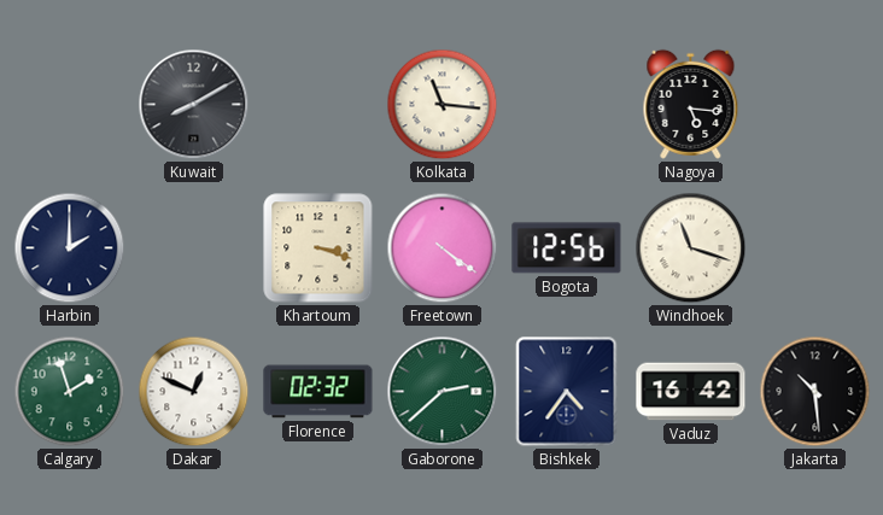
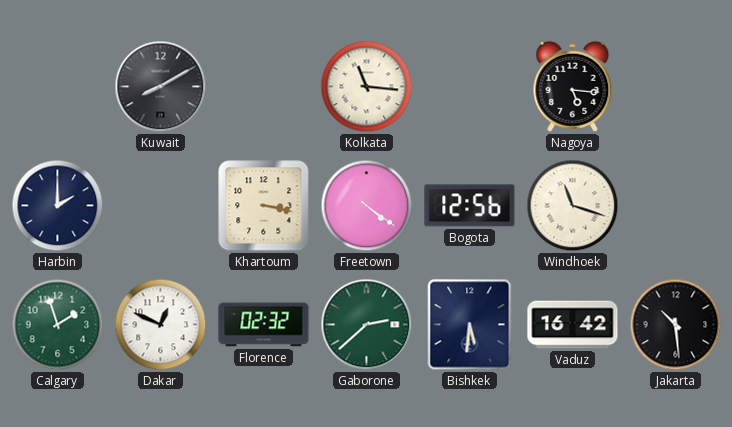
Khartoum: 3:18 -> 3:17
Bishkek: 4:36 -> 5:31
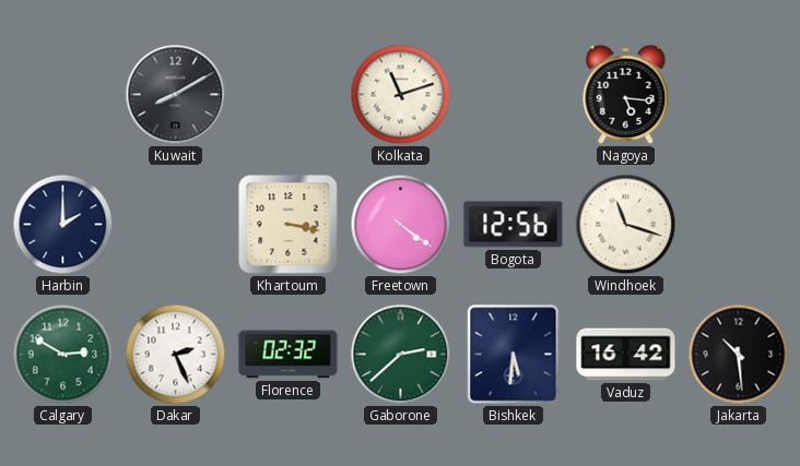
Kolkata: 11:16 -> 11:12
Calgary: 1:57 -> 2:50
Dakar: 12:49 -> 2:26
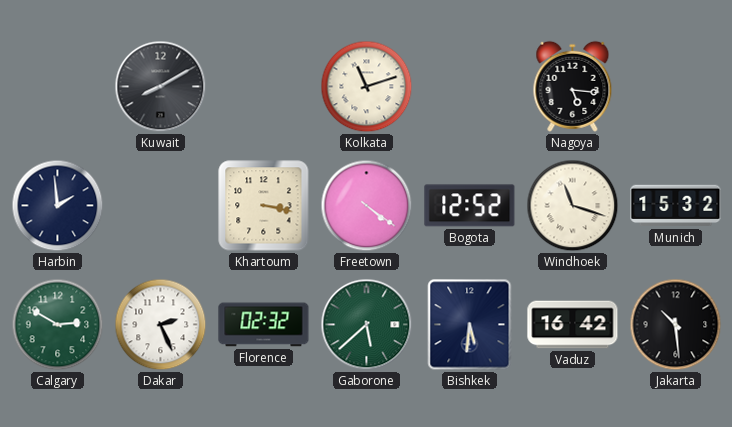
Harbin: 2:00 -> 1:59
Bogota: 12:56 -> 12:52
Munich: none -> 15:32
Gaborone: 2:38 -> 5:38
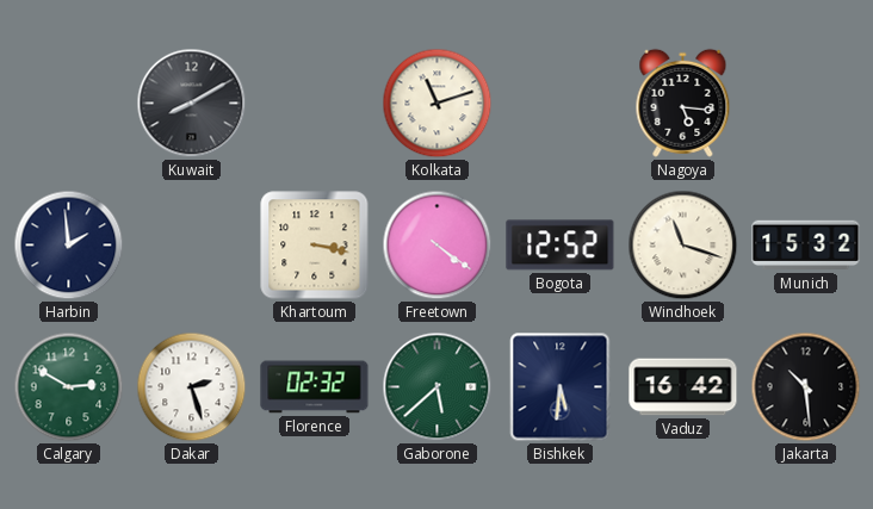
Dakar: 2:26 -> 2:27
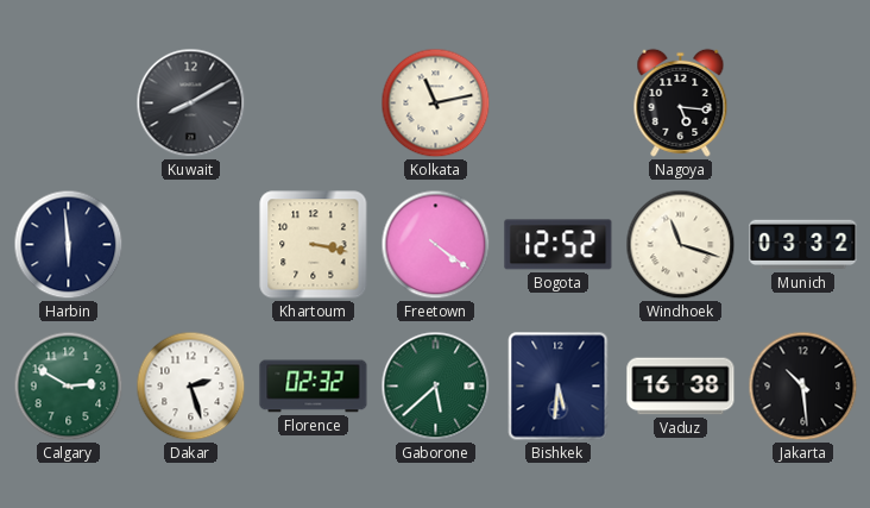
Kolkata: 11:12 -> 11:13
Harbin: 1:59 -> 5:59
Munich: 15:32 -> 03:32
Vaduz: 16:42 -> 16:38
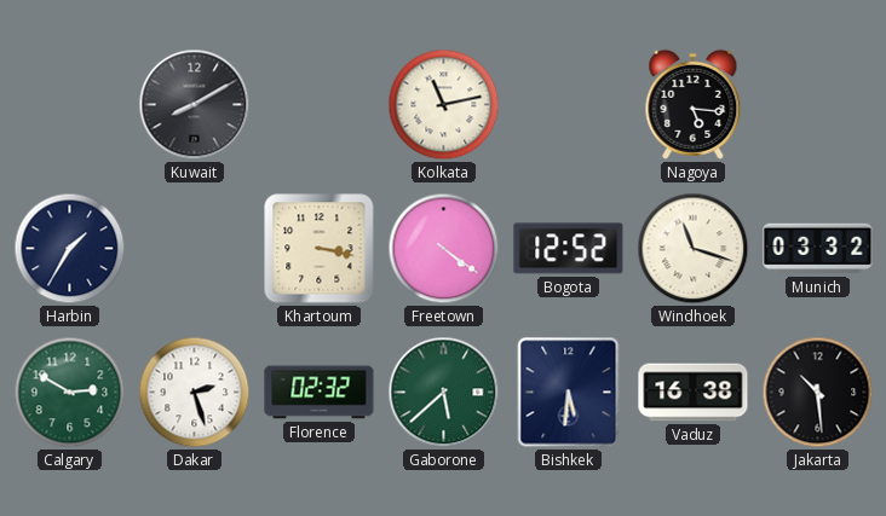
Harbin: 5:59 -> 1:35
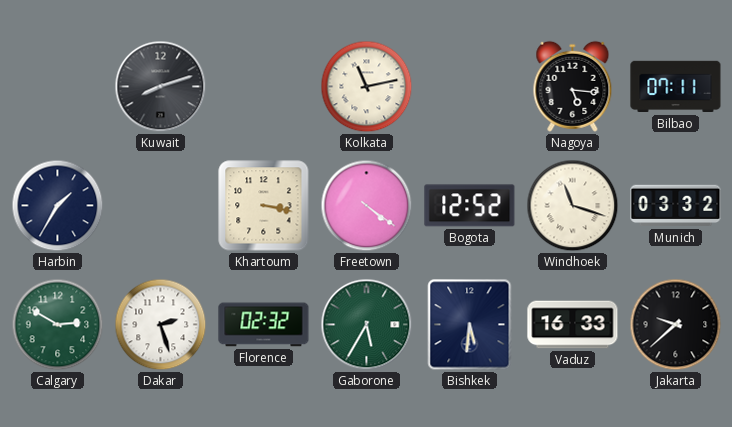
Kuwait: 8:10 -> 8:12
Bilbao: none -> 07:11
Gaborone: 5:38 -> 5:35
Vaduz: 16:38 -> 16:33
Jakarta: 10:29 -> 9:38
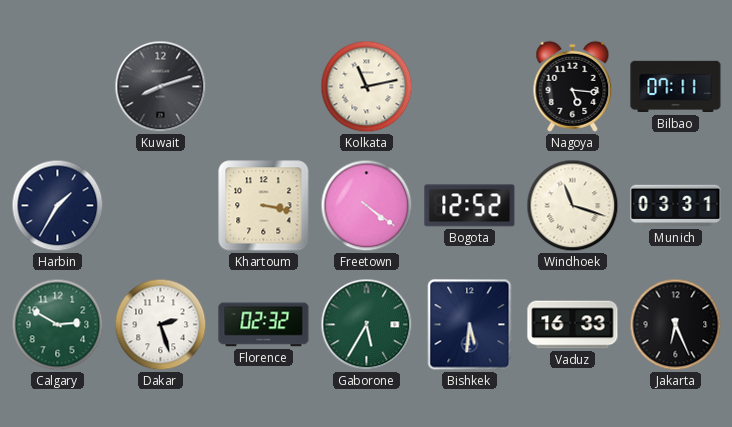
Munich: 03:32 -> 03:31
Jakarta: 9:38 -> 6:26
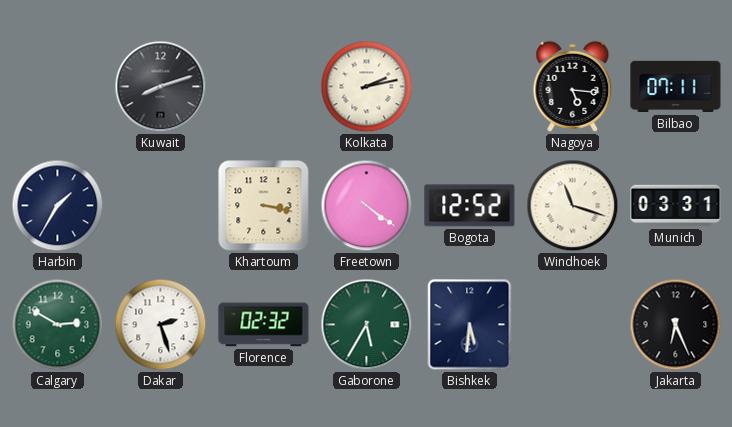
Kolkata: 11:13 -> 2:13
Vaduz: 16:33 -> none
